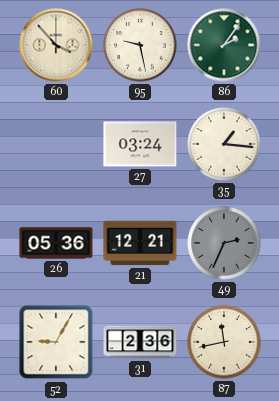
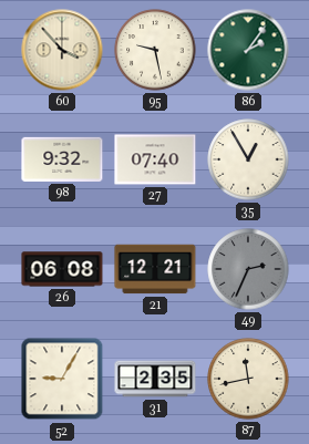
98: none -> 9:32
27: 03:24 -> 07:40
35: 1:16 -> 12:55
26: 05:36 -> 06:08
31: 2:36 -> 2:35
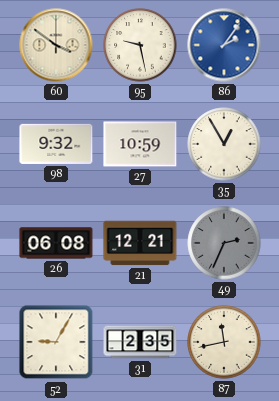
60: 3:53 -> 3:51
86 dial: green -> blue
27: 07:40 -> 10:59
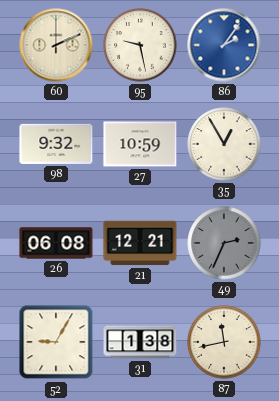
60: 3:51 -> 2:11
31: 2:35 -> 1:38
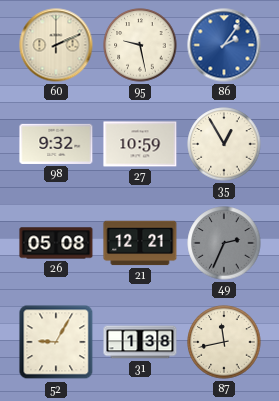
26: 06:08 -> 05:08
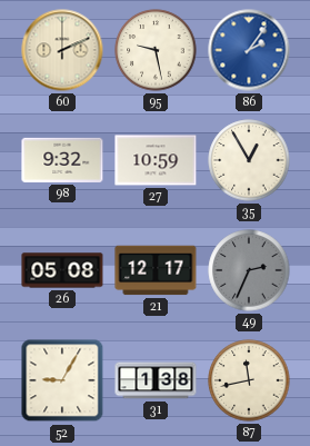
21: 12:21 -> 12:17
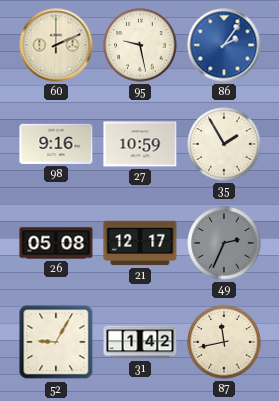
98: 9:32 -> 9:16
35: 12:55 -> 1:55
31: 1:38 -> 1:42
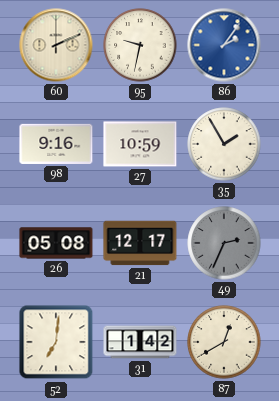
95: 9:28 -> 9:32
52: 9:05 -> 7:01
87: 11:43 -> 12:40
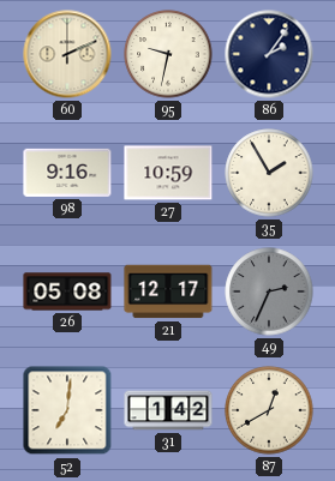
86 dial: blue -> navy
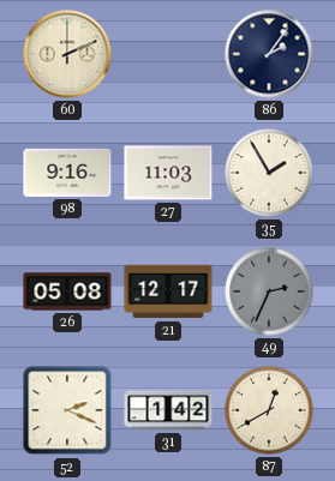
95: 9:32 -> none
27: 10:59 -> 11:03
52: 7:01 -> 2:19
